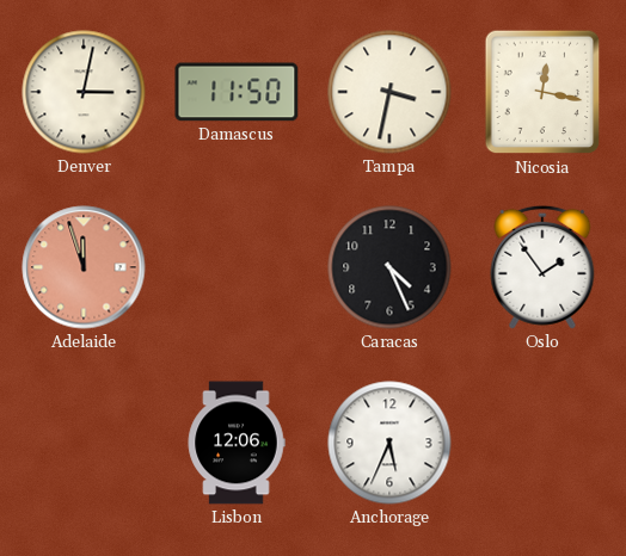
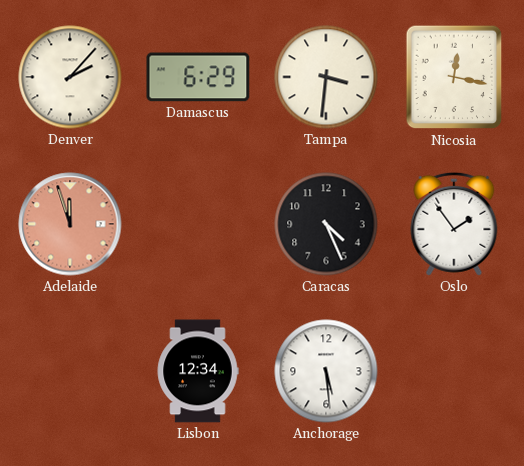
Denver: 3:02 -> 2:07
Damascus: 11:50 -> 6:29
Tampa: 3:32 -> 3:31
Lisbon: 12:06 -> 12:34
Anchorage: 5:34 -> 5:29
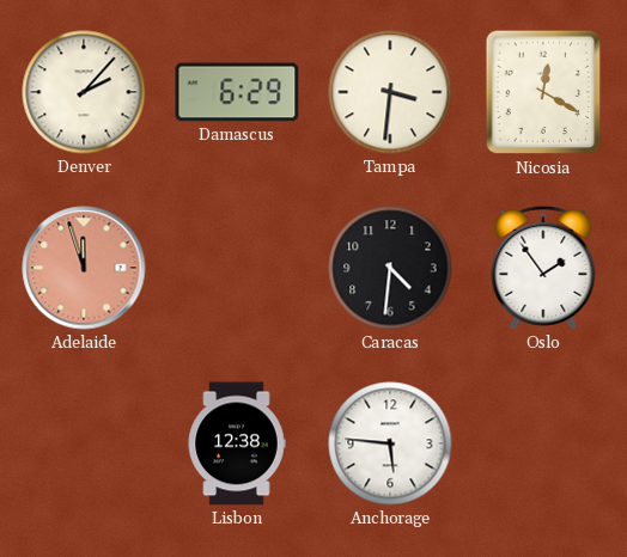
Nicosia: 12:17 -> 12:20
Caracas: 4:26 -> 4:31
Lisbon: 12:34 -> 12:38
Anchorage: 5:29 -> 5:46
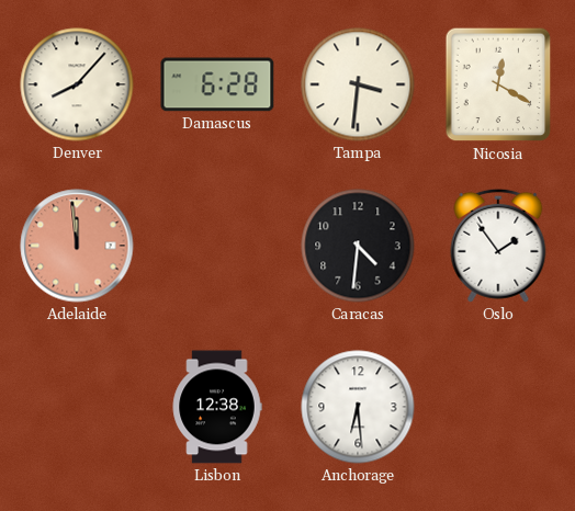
Denver: 2:07 -> 8:07
Damascus: 6:29 -> 6:28
Adelaide: 11:57 -> 11:59
Anchorage: 5:46 -> 6:29
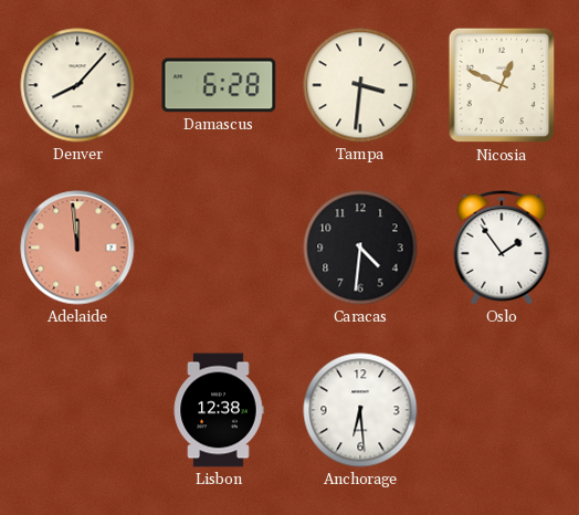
Nicosia: 12:20 -> 12:49
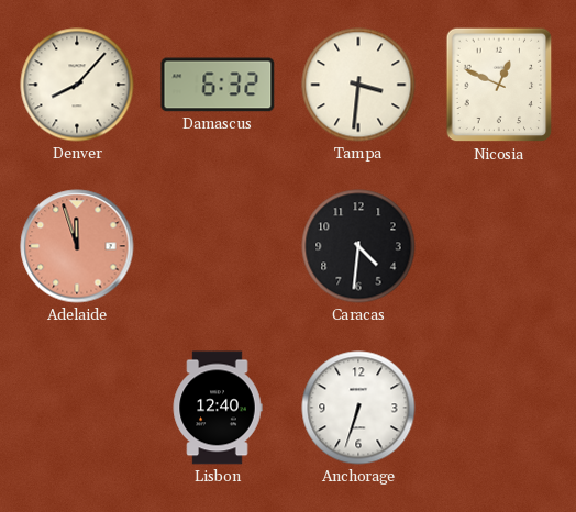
Damascus: 6:28 -> 6:32
Adelaide: 11:59 -> 11:57
Oslo: 1:54 -> none
Lisbon: 12:38 -> 12:40
Anchorage: 6:29 -> 6:33
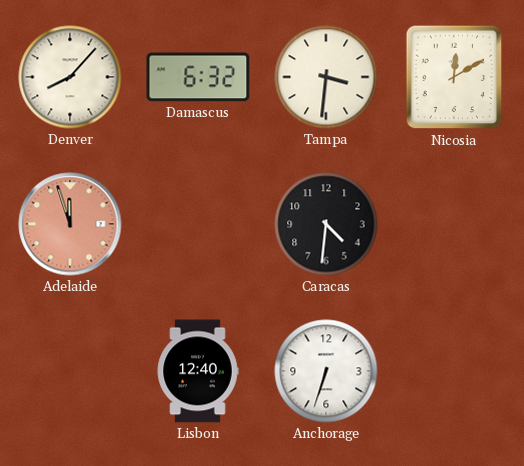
Nicosia: 12:49 -> 12:10
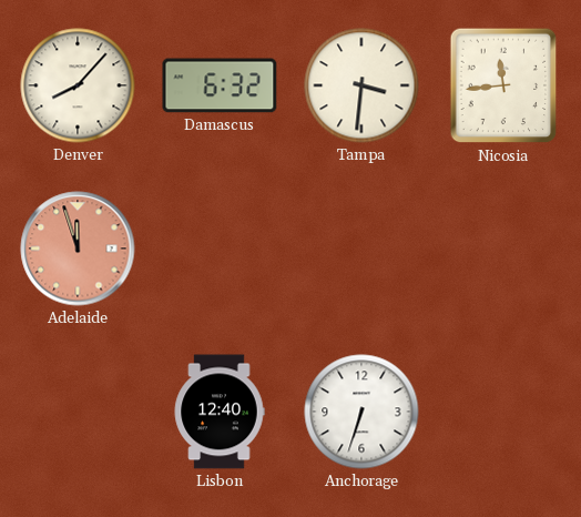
Nicosia: 12:10 -> 11:44
Caracas: 4:31 -> none
